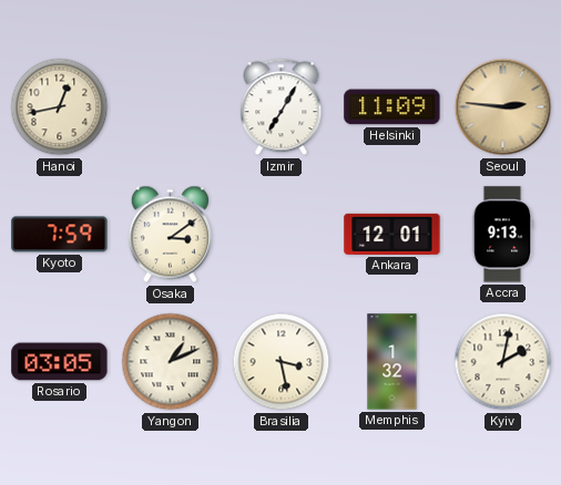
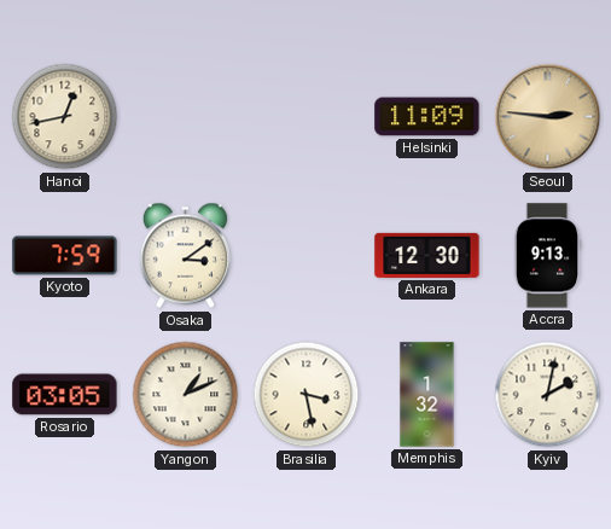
Izmir: 7:05 -> none
Ankara: 12:01 -> 12:30
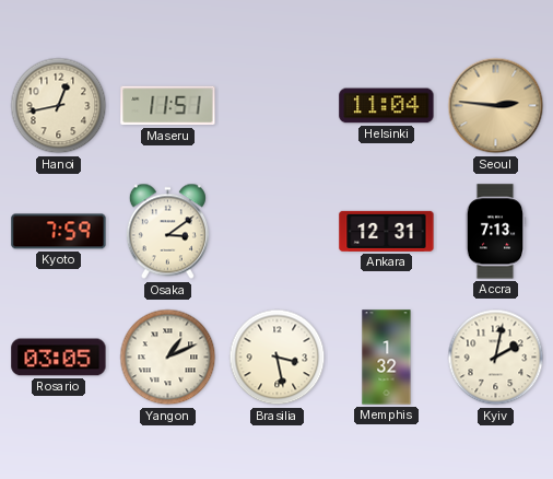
Maseru: none -> 11:51
Helsinki: 11:09 -> 11:04
Ankara: 12:30 -> 12:31
Accra: 9:13 -> 7:13
